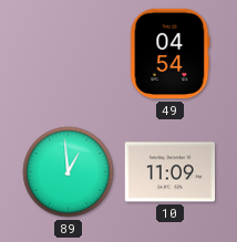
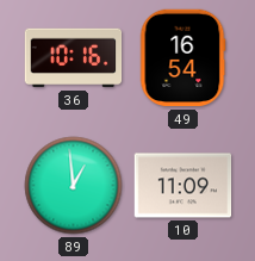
36: none -> 10:16
49: 04:54 -> 16:54
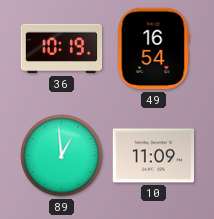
36: 10:16 -> 10:19
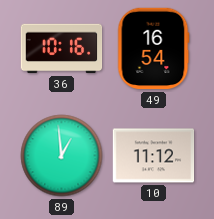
36: 10:19 -> 10:16
10: 11:09 -> 11:12
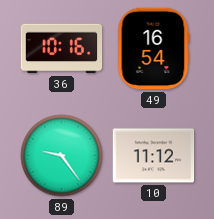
89: 12:59 -> 9:24
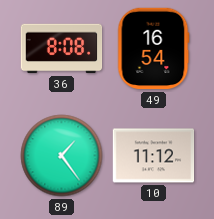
36: 10:16 -> 8:08
89: 9:24 -> 1:24
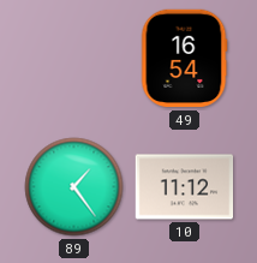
36: 8:08 -> none
